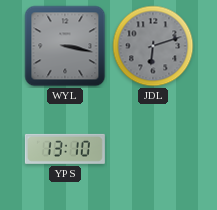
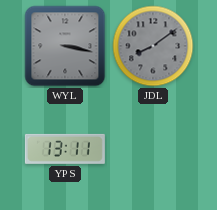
JDL: 6:12 -> 8:09
YPS: 13:10 -> 13:11
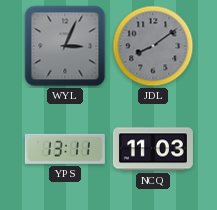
WYL: 3:17 -> 3:04
NCQ: none -> 11:03
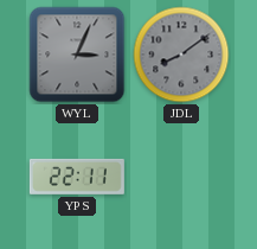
YPS: 13:11 -> 22:11
NCQ: 11:03 -> none
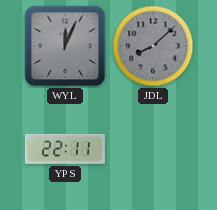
WYL: 3:04 -> 12:04
JDL: 8:09 -> 8:08
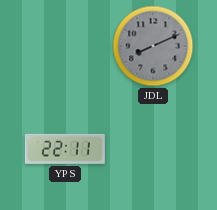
WYL: 12:04 -> none
JDL: 8:08 -> 8:11
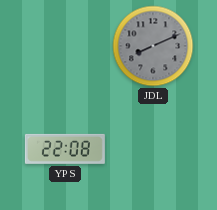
YPS: 22:11 -> 22:08
